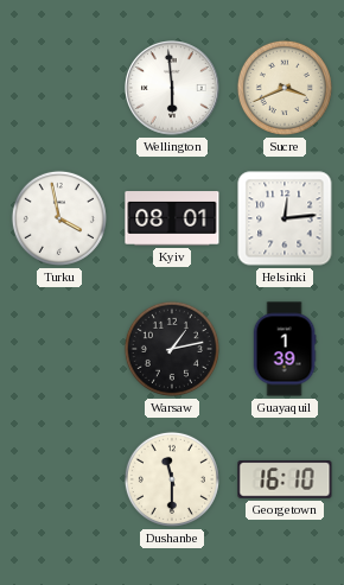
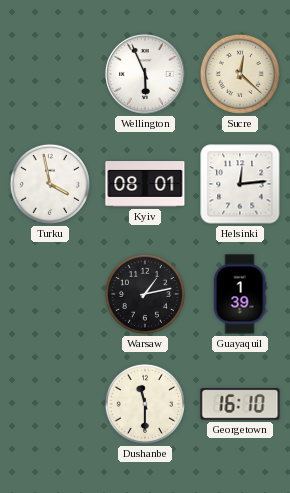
Wellington: 5:59 -> 5:56
Sucre: 3:41 -> 12:22
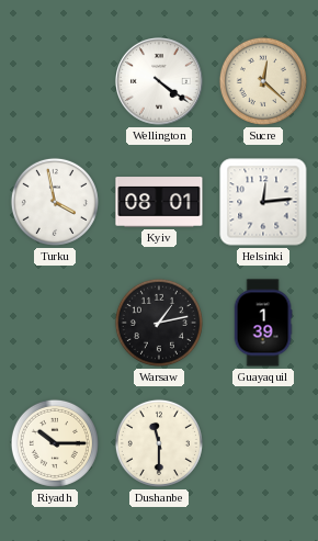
Wellington: 5:56 -> 4:21
Riyadh: none -> 10:15
Georgetown: 16:10 -> none
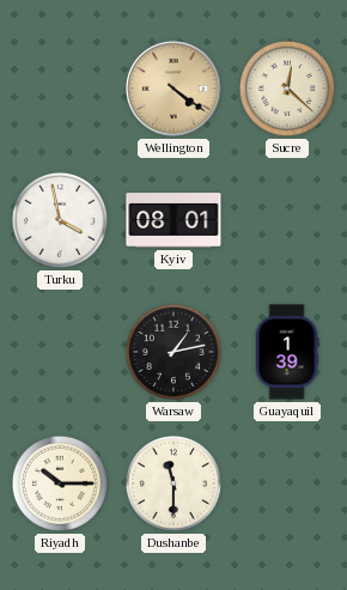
Wellington dial: white -> champagne
Helsinki: 12:14 -> none
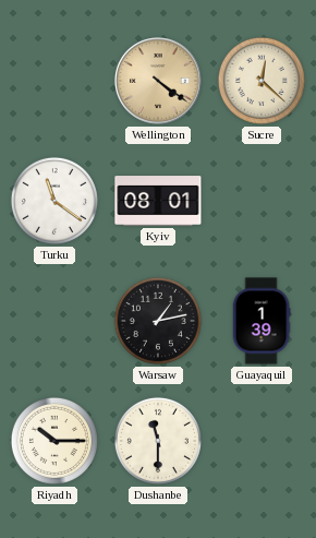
Turku: 3:58 -> 11:21
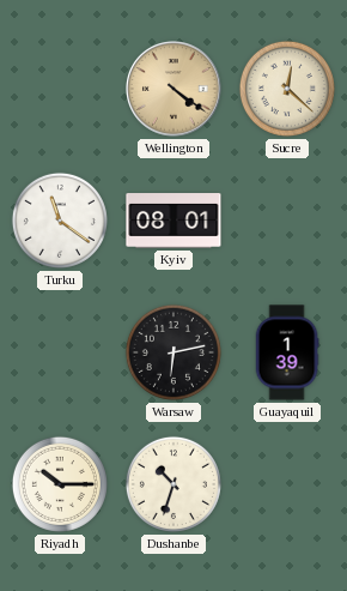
Warsaw: 1:13 -> 6:13
Dushanbe: 11:30 -> 10:33
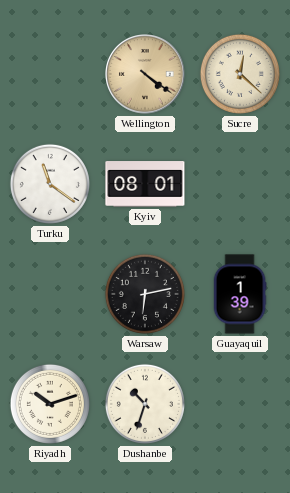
Riyadh: 10:15 -> 10:12
